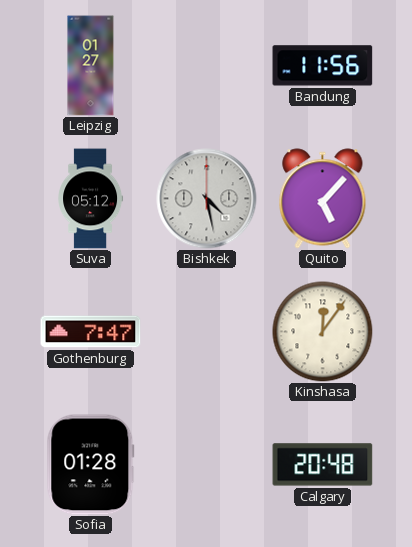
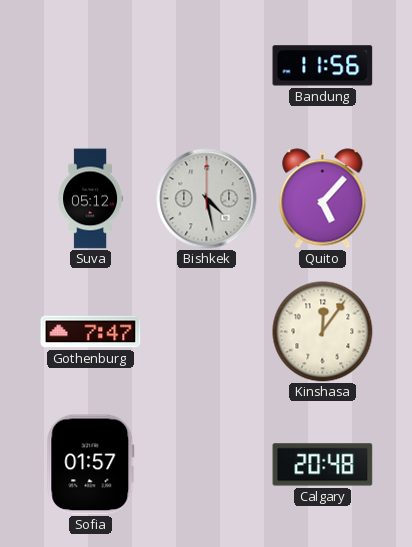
Leipzig: 01:27 -> none
Sofia: 01:28 -> 01:57
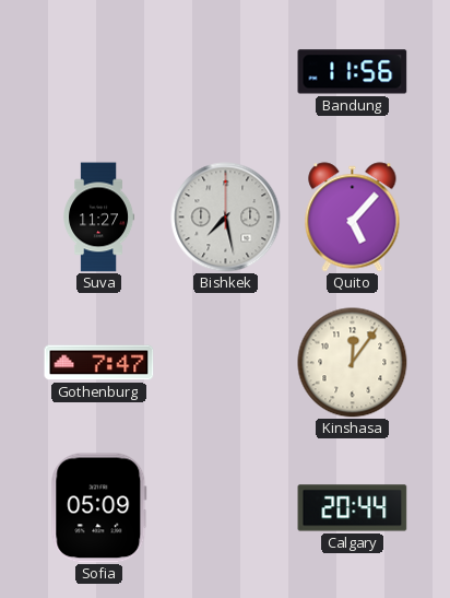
Suva: 05:12 -> 11:27
Bishkek: 4:28 -> 7:28
Sofia: 01:57 -> 05:09
Calgary: 20:48 -> 20:44
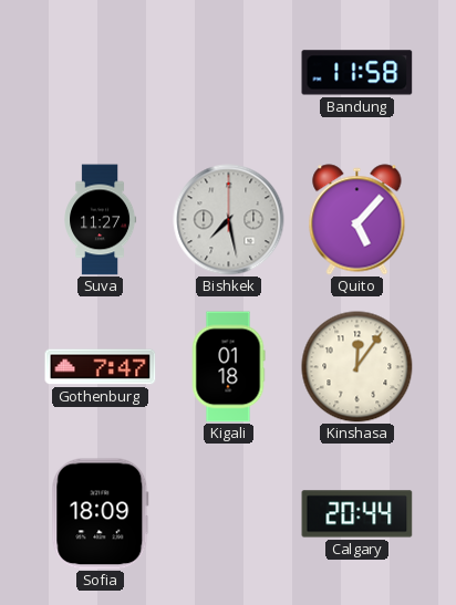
Bandung: 11:56 -> 11:58
Kigali: none -> 01:18
Sofia: 05:09 -> 18:09
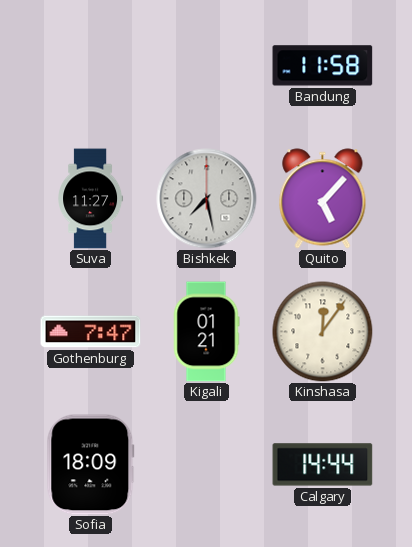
Kigali: 01:18 -> 01:21
Calgary: 20:44 -> 14:44
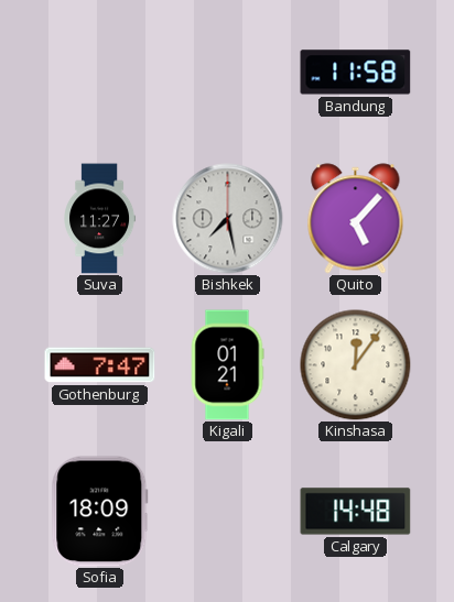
Calgary: 14:44 -> 14:48
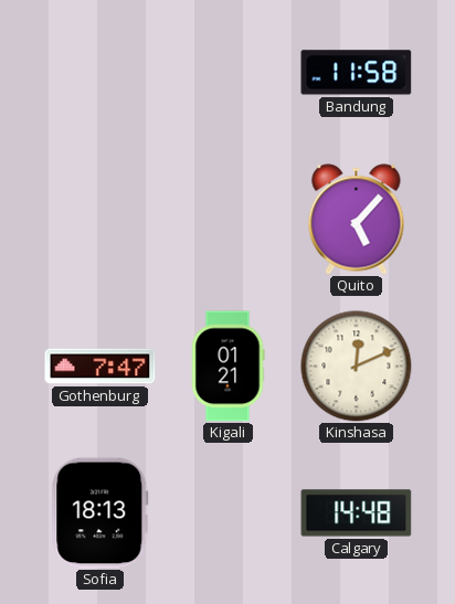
Suva: 11:27 -> none
Bishkek: 7:28 -> none
Kinshasa: 12:06 -> 12:11
Sofia: 18:09 -> 18:13
